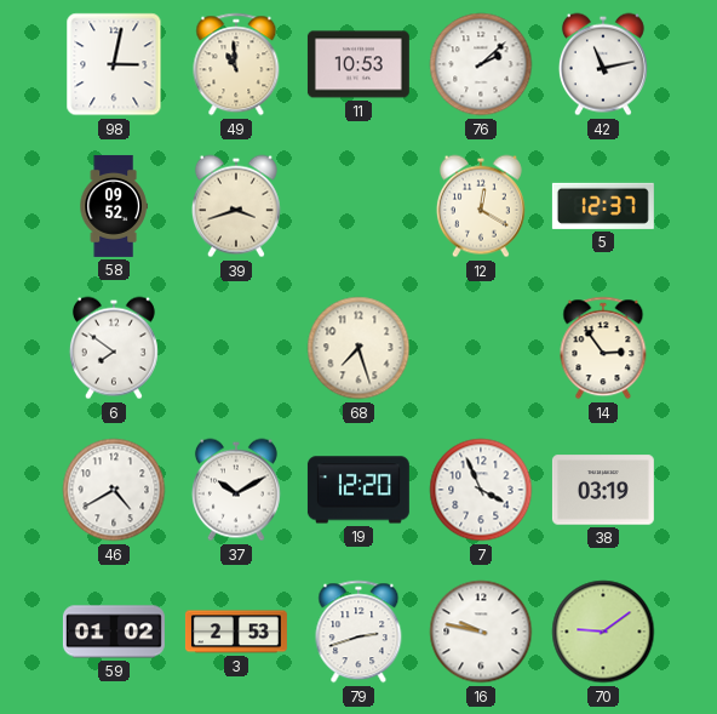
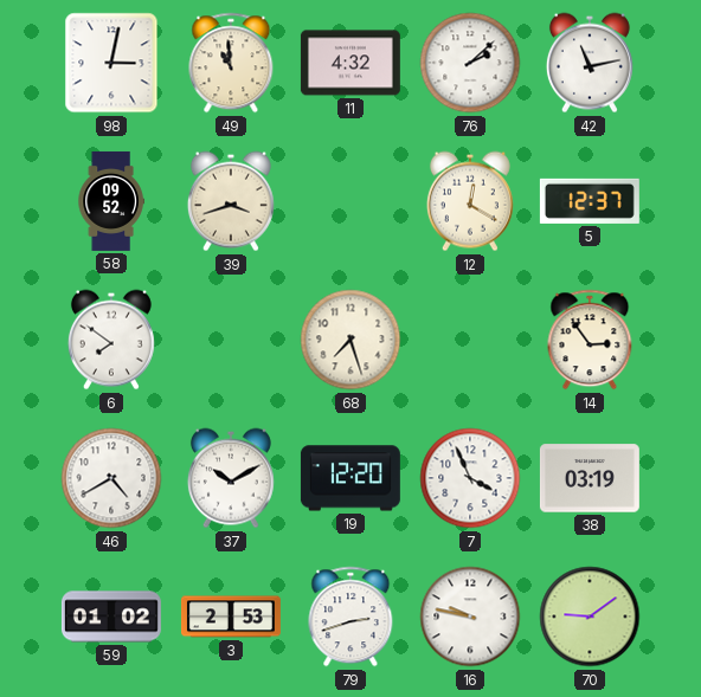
11: 10:53 -> 4:32
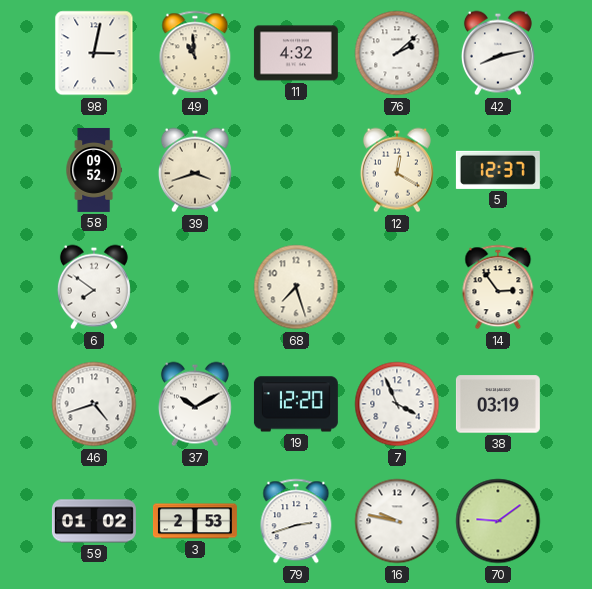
42: 11:13 -> 8:13
46: 4:40 -> 4:42
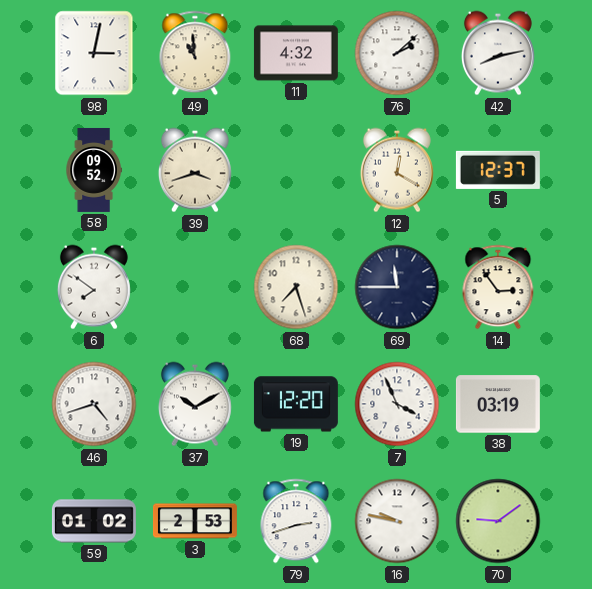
69: none -> 11:45
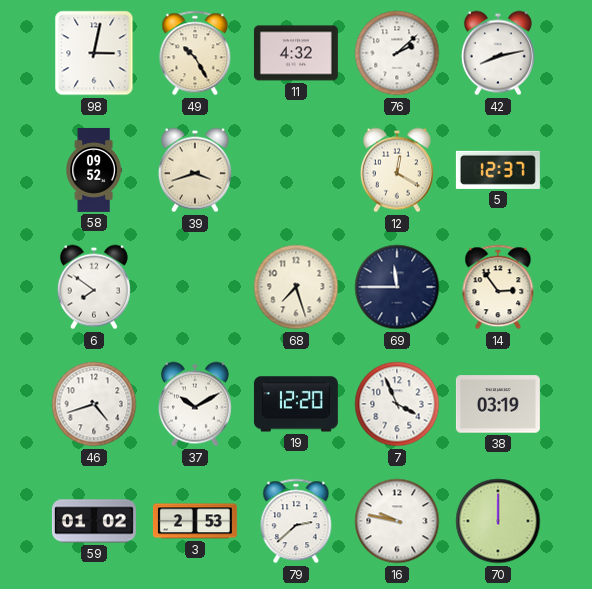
49: 10:59 -> 10:25
79: 2:42 -> 2:38
70: 9:09 -> 12:00
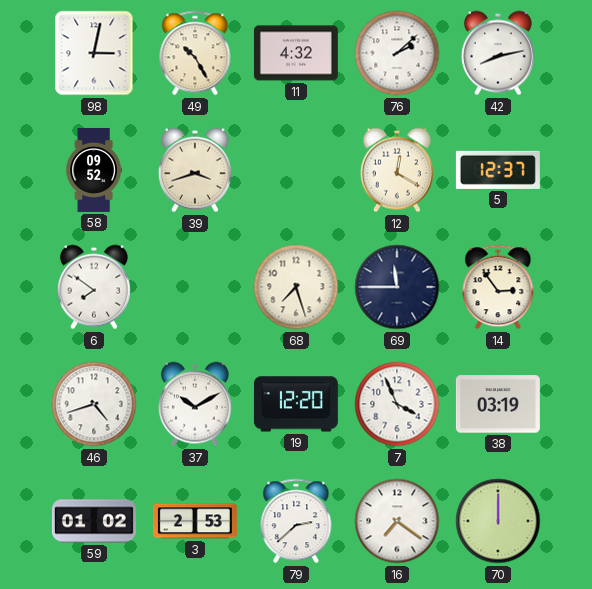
16: 9:47 -> 7:21
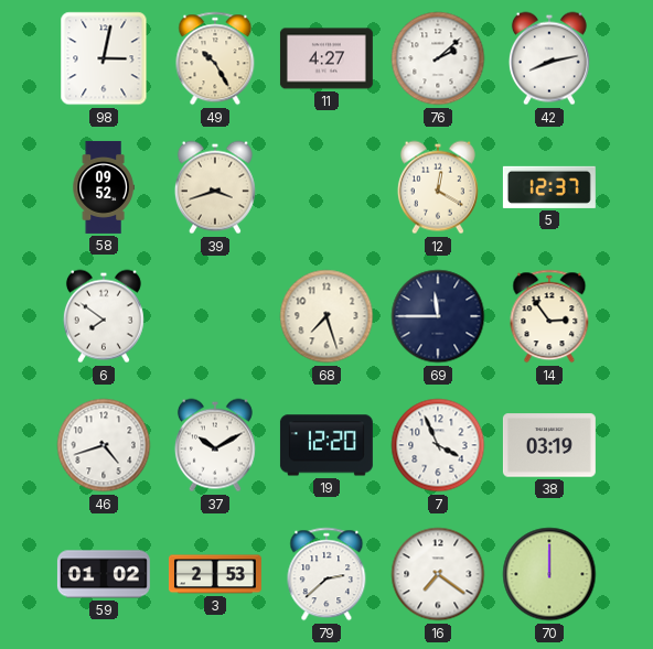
11: 4:32 -> 4:27
